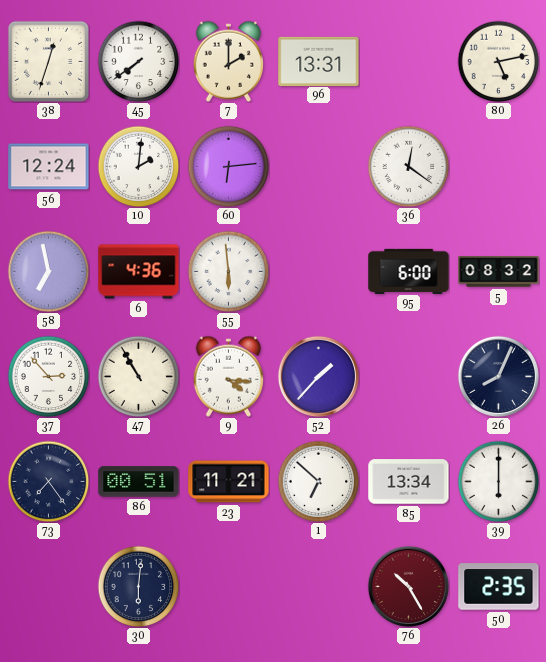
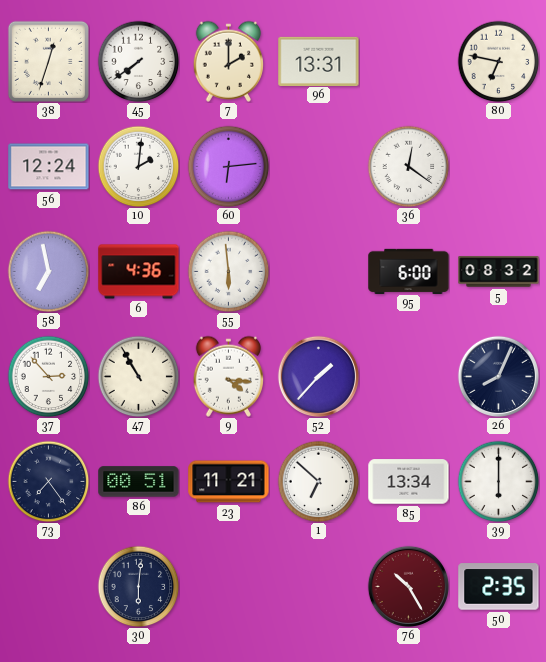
80: 5:13 -> 6:47
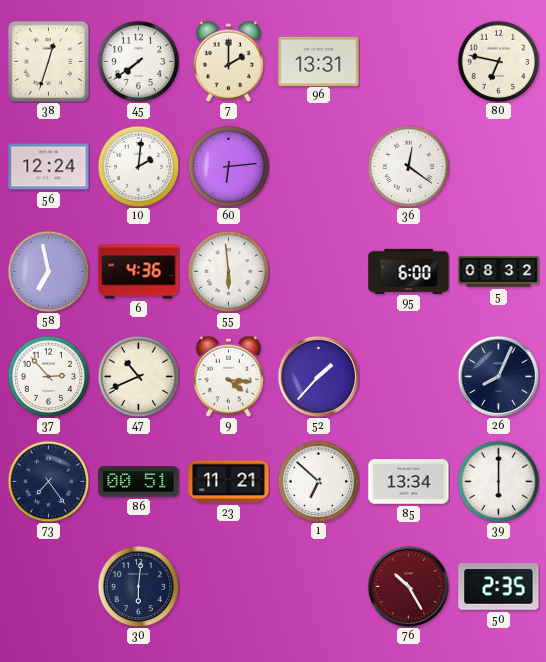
47: 10:55 -> 10:41
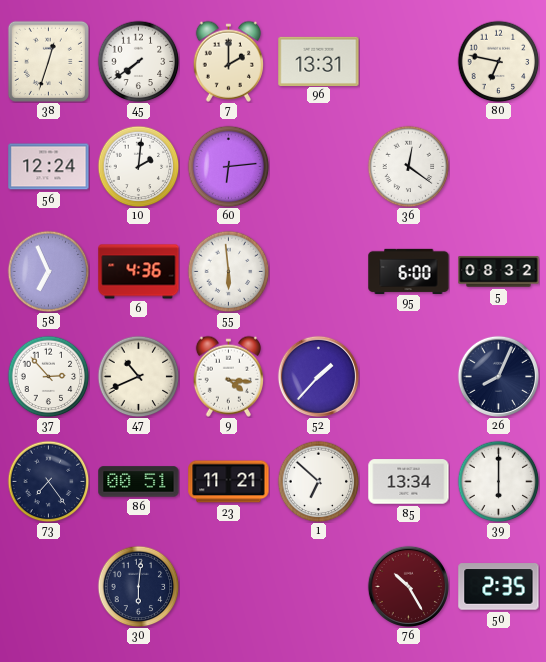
58: 6:58 -> 6:56
